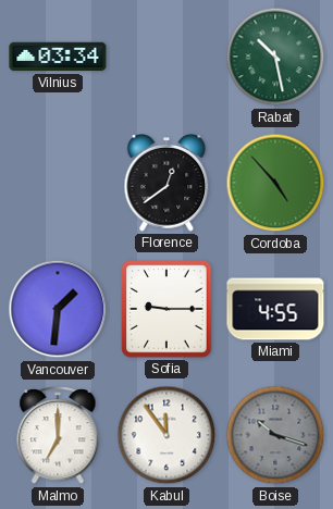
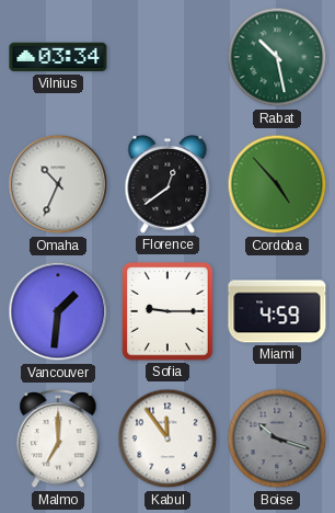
Omaha: none -> 10:34
Miami: 4:55 -> 4:59
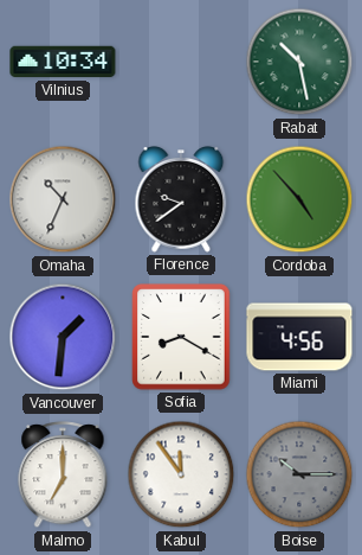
Vilnius: 03:34 -> 10:34
Florence: 12:39 -> 9:39
Sofia: 9:15 -> 8:20
Miami: 4:59 -> 4:56
Boise: 10:18 -> 10:15
